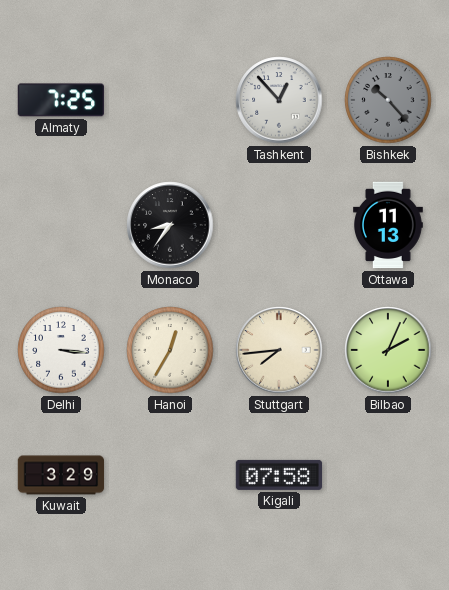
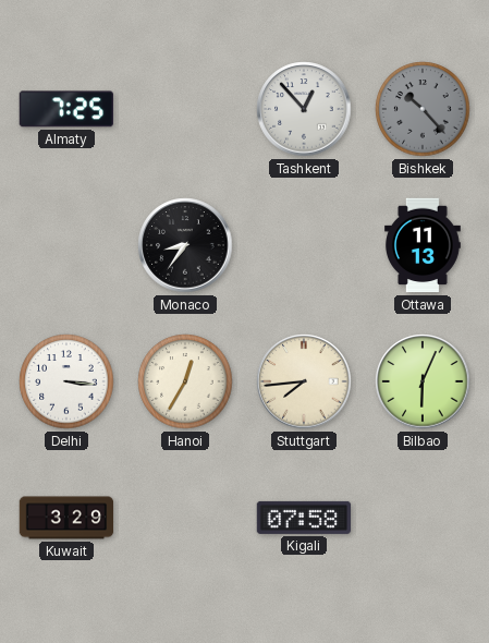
Bilbao: 2:04 -> 6:04
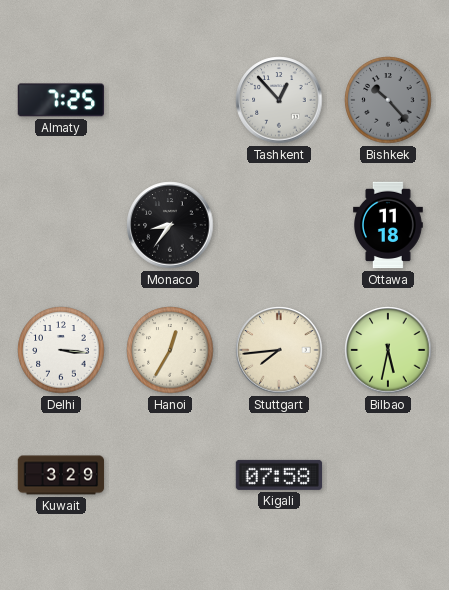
Ottawa: 11:13 -> 11:18
Bilbao: 6:04 -> 5:32
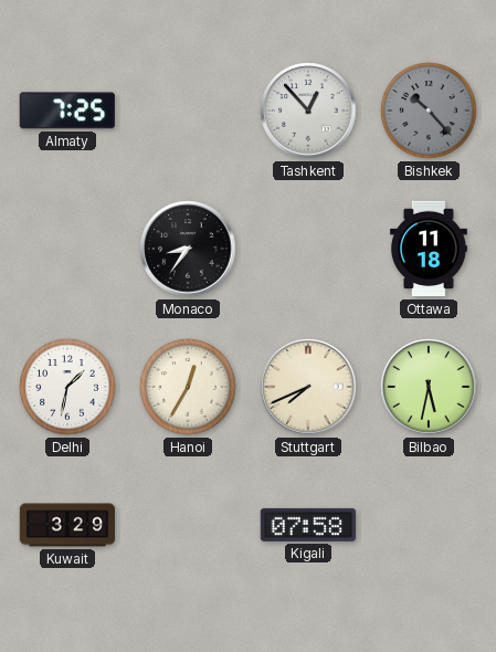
Delhi: 3:16 -> 1:32
Stuttgart: 7:44 -> 7:41
